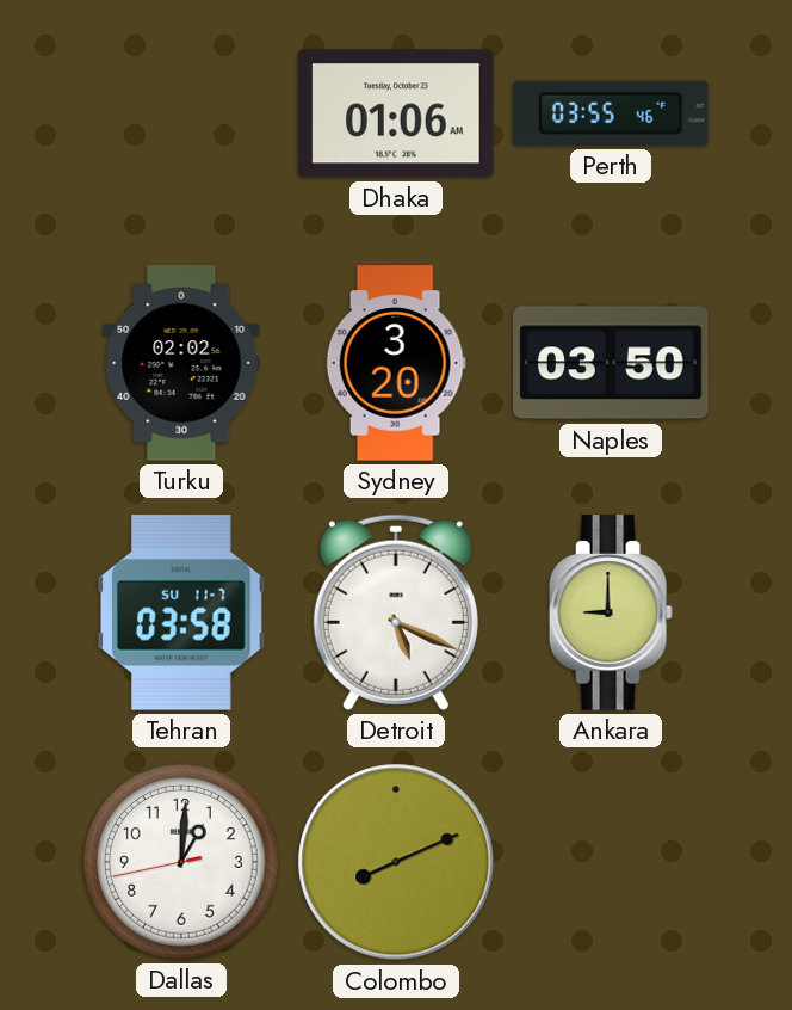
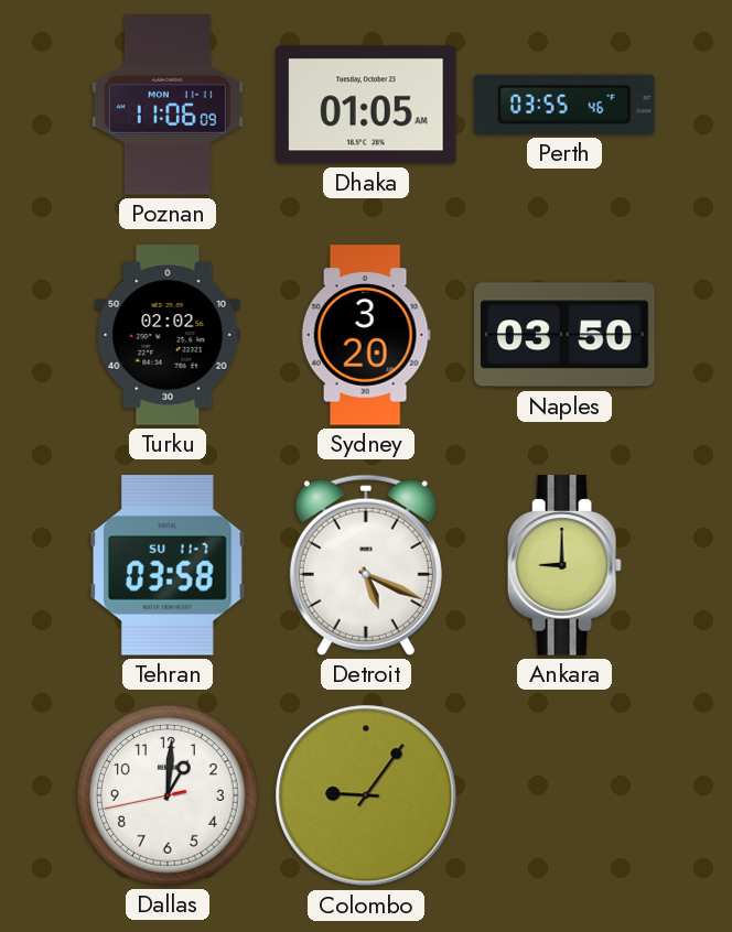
Poznan: none -> 11:06
Dhaka: 01:06 -> 01:05
Colombo: 8:11 -> 9:06
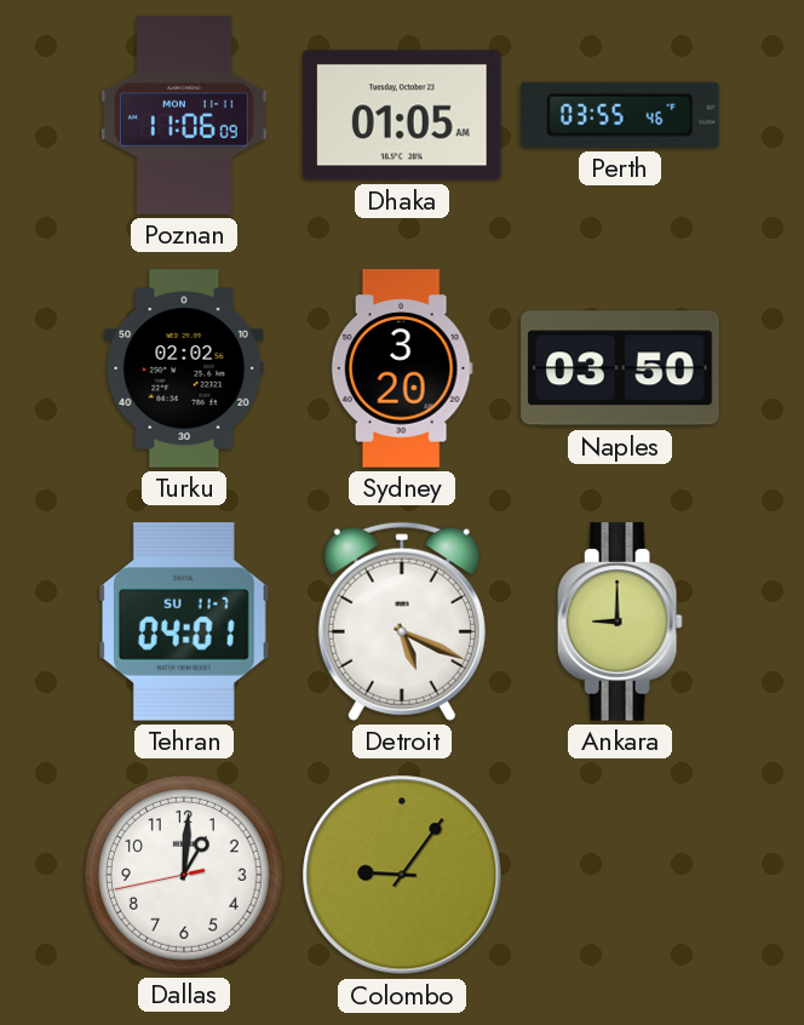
Tehran: 03:58 -> 04:01
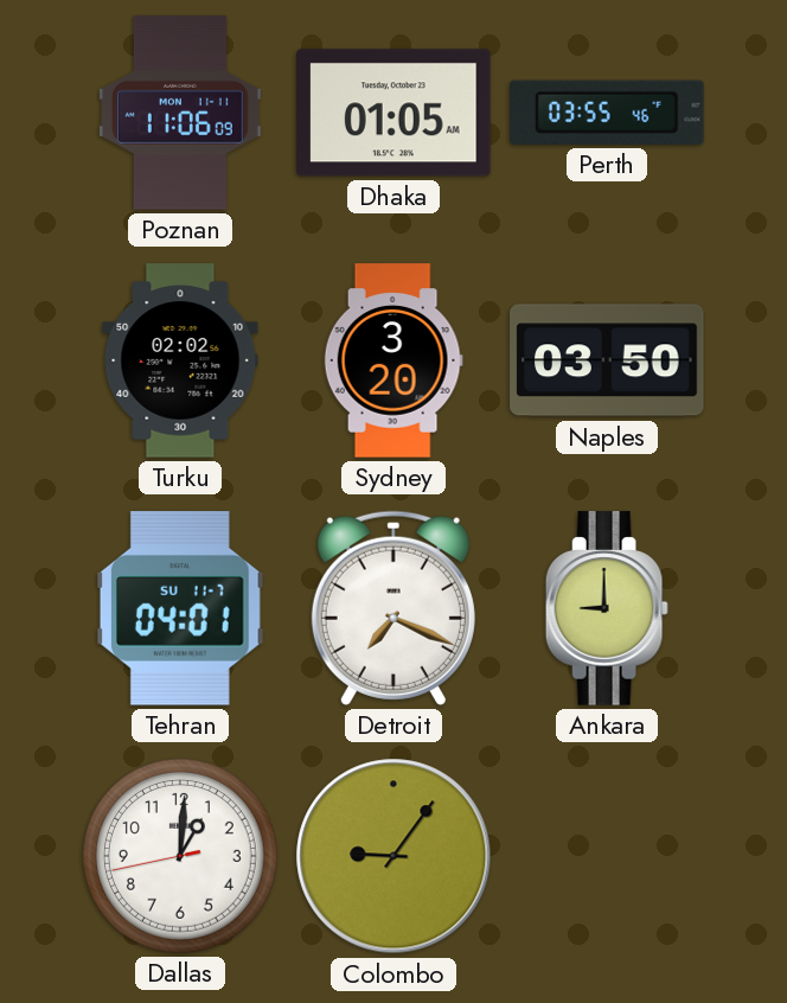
Detroit: 5:19 -> 7:19
